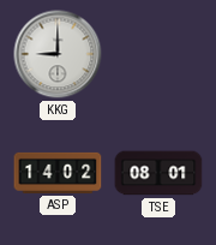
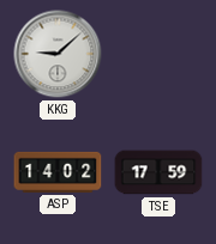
KKG: 9:00 -> 9:08
TSE: 08:01 -> 17:59
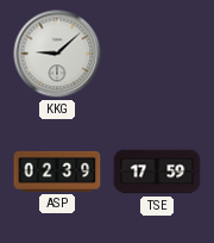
ASP: 14:02 -> 02:39
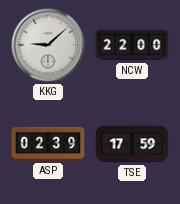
NCW: none -> 22:00
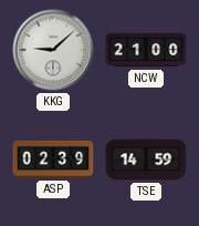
NCW: 22:00 -> 21:00
TSE: 17:59 -> 14:59
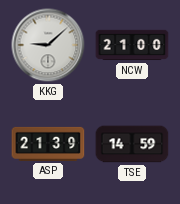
ASP: 02:39 -> 21:39
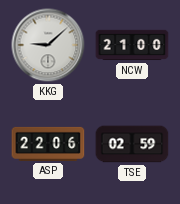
ASP: 21:39 -> 22:06
TSE: 14:59 -> 02:59
